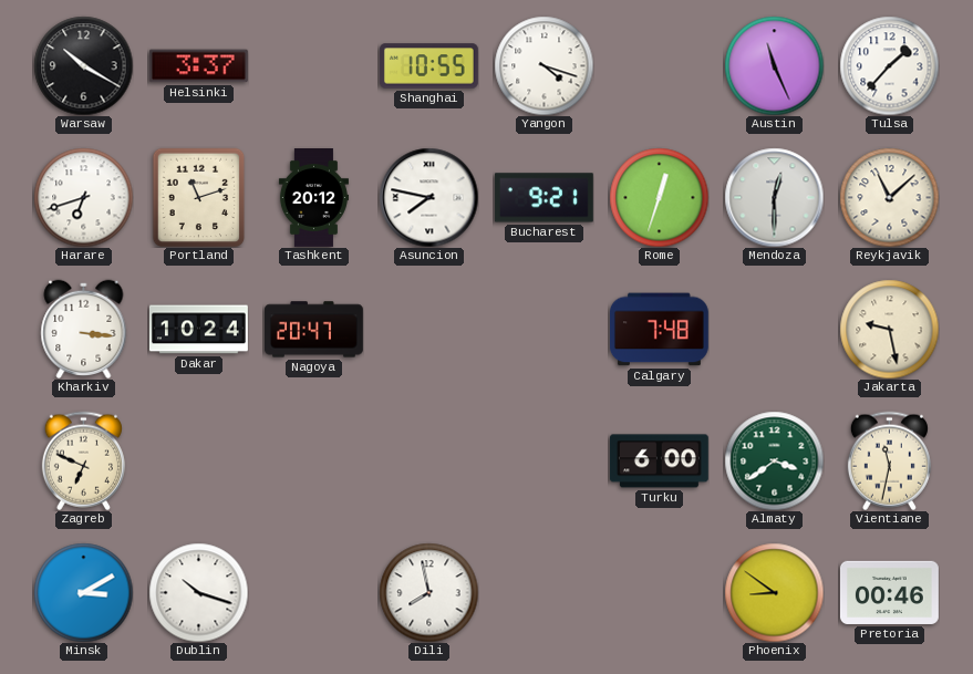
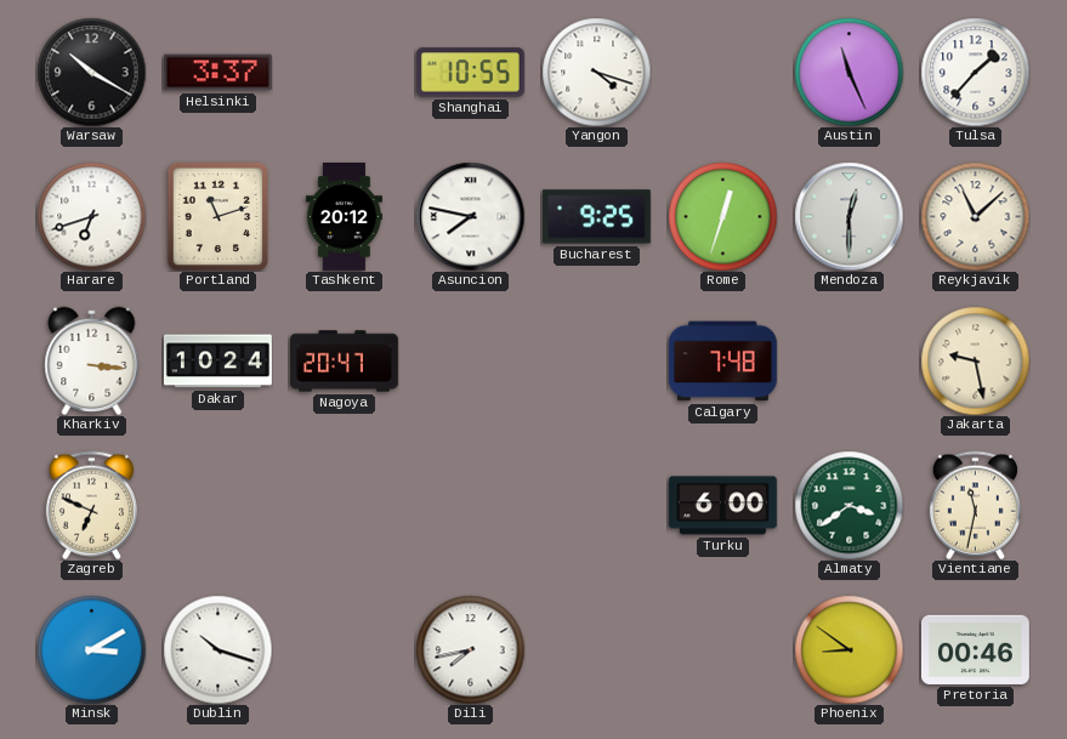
Bucharest: 9:21 -> 9:25
Dili: 7:58 -> 7:43
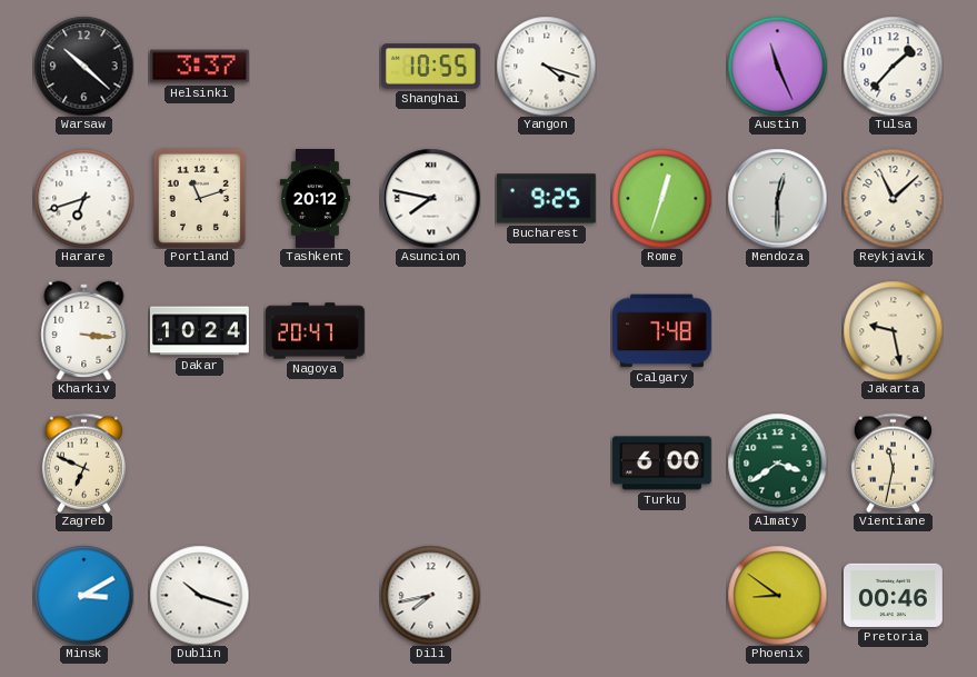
Warsaw: 10:20 -> 10:22
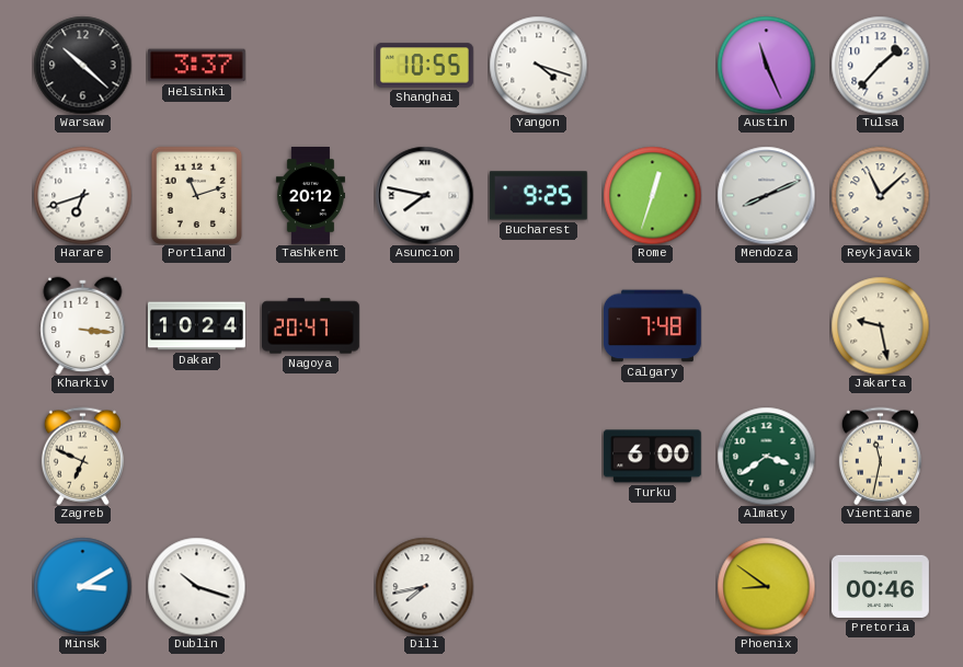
Mendoza: 12:30 -> 8:11
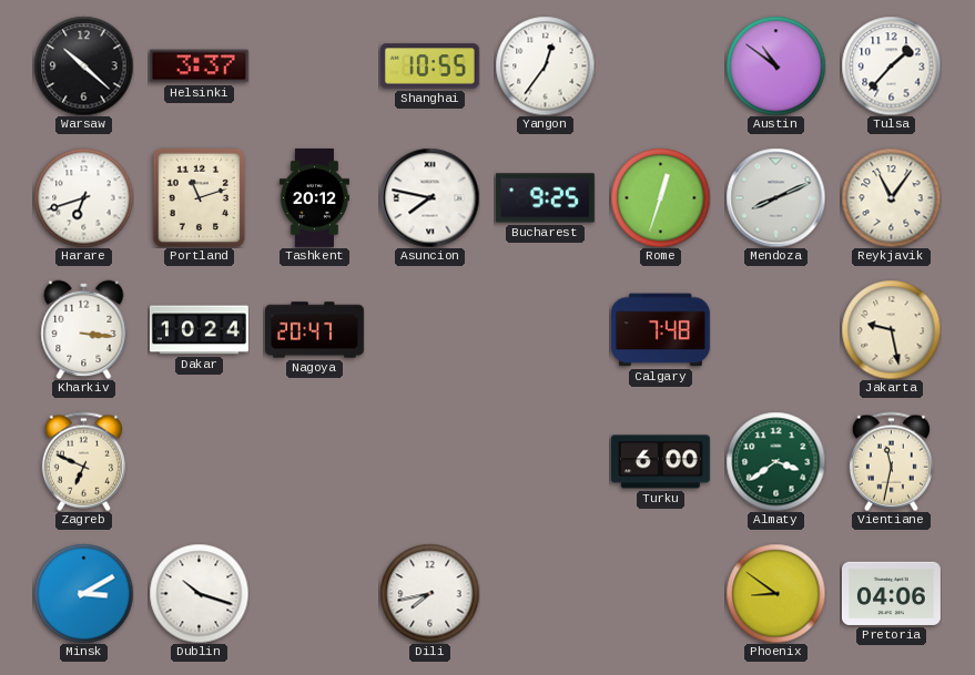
Yangon: 4:18 -> 12:36
Austin: 11:26 -> 10:51
Reykjavik: 11:08 -> 11:06
Pretoria: 00:46 -> 04:06
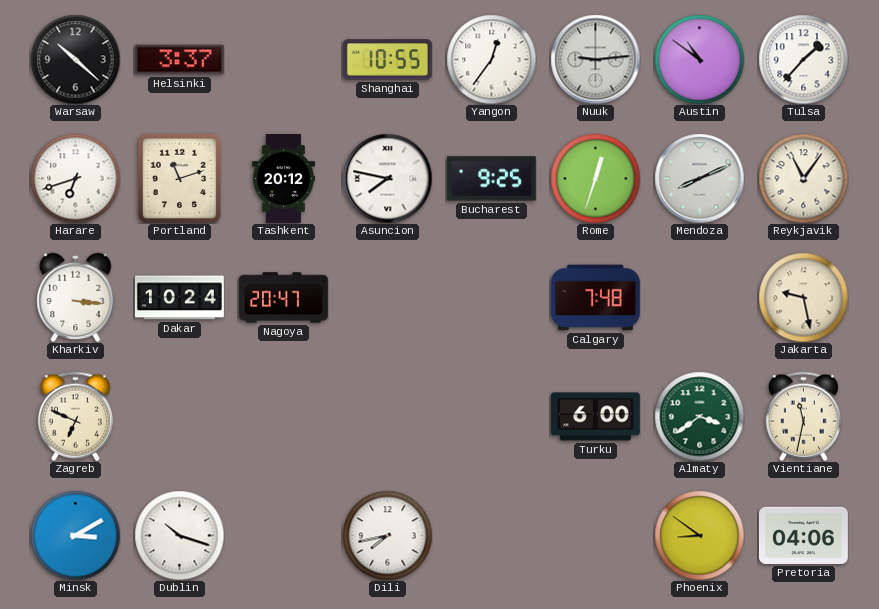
Nuuk: none -> 9:14
